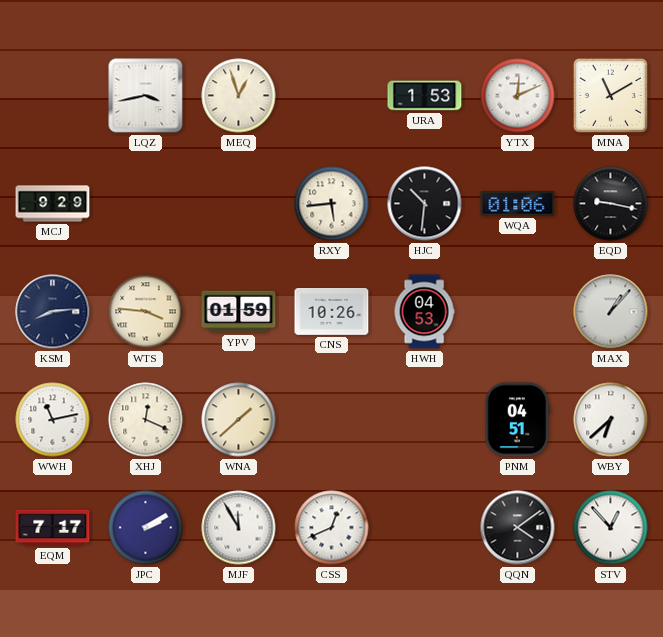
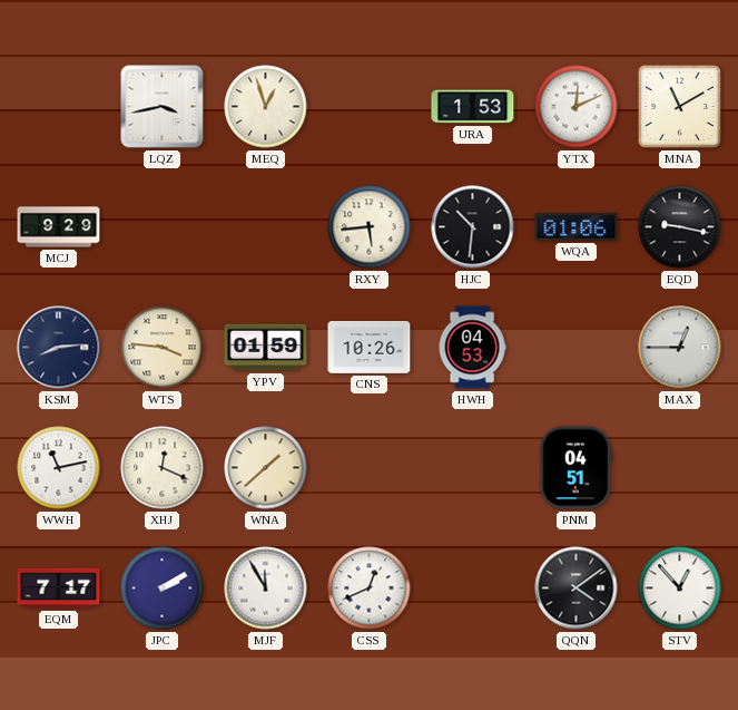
MAX: 1:07 -> 12:45
WBY: 6:38 -> none
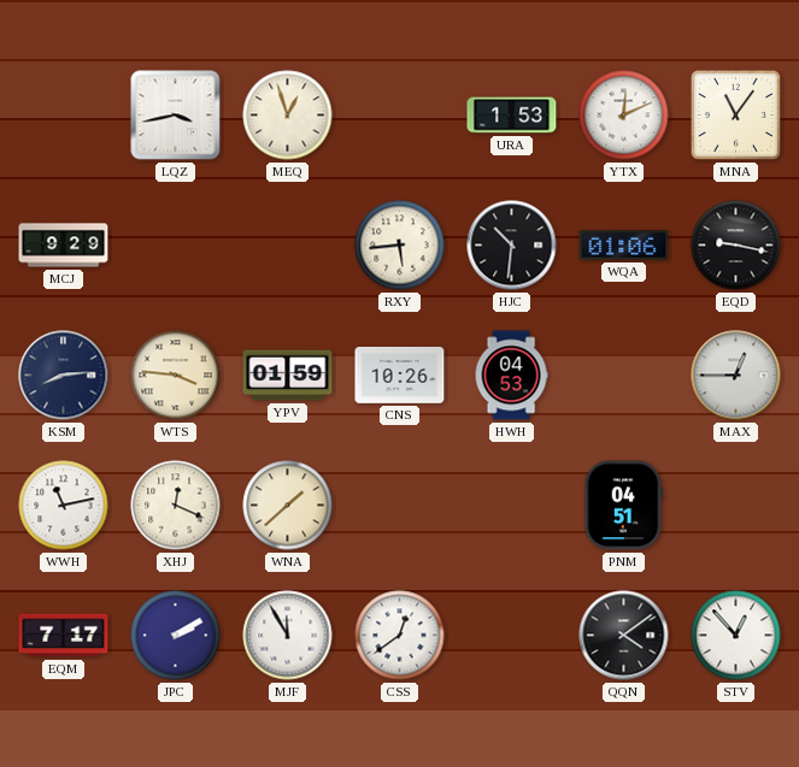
MNA: 11:10 -> 11:06
CSS: 12:41 -> 12:39
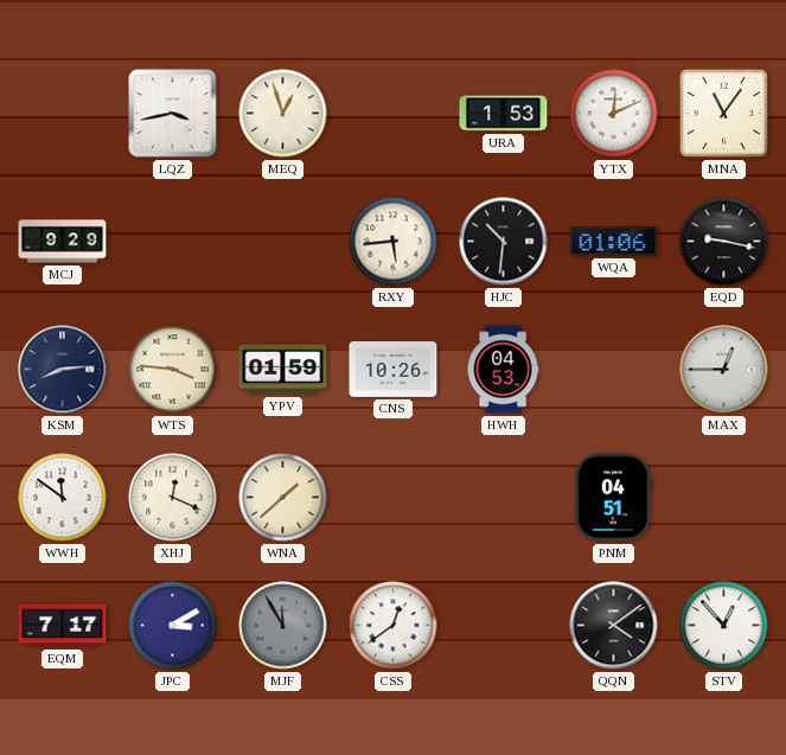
WWH: 11:13 -> 11:51
JPC: 2:10 -> 3:10
MJF dial: white -> grey
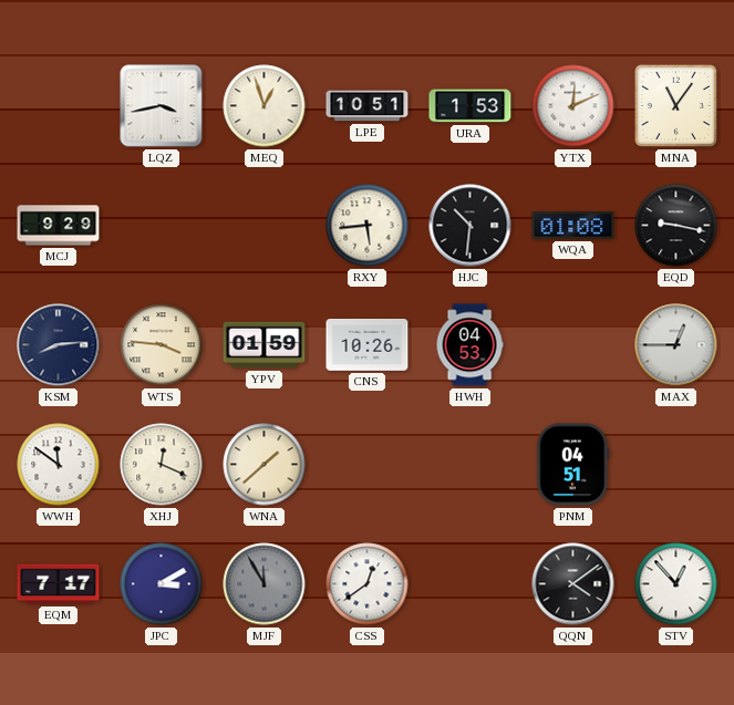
LPE: none -> 10:51
WQA: 01:06 -> 01:08
